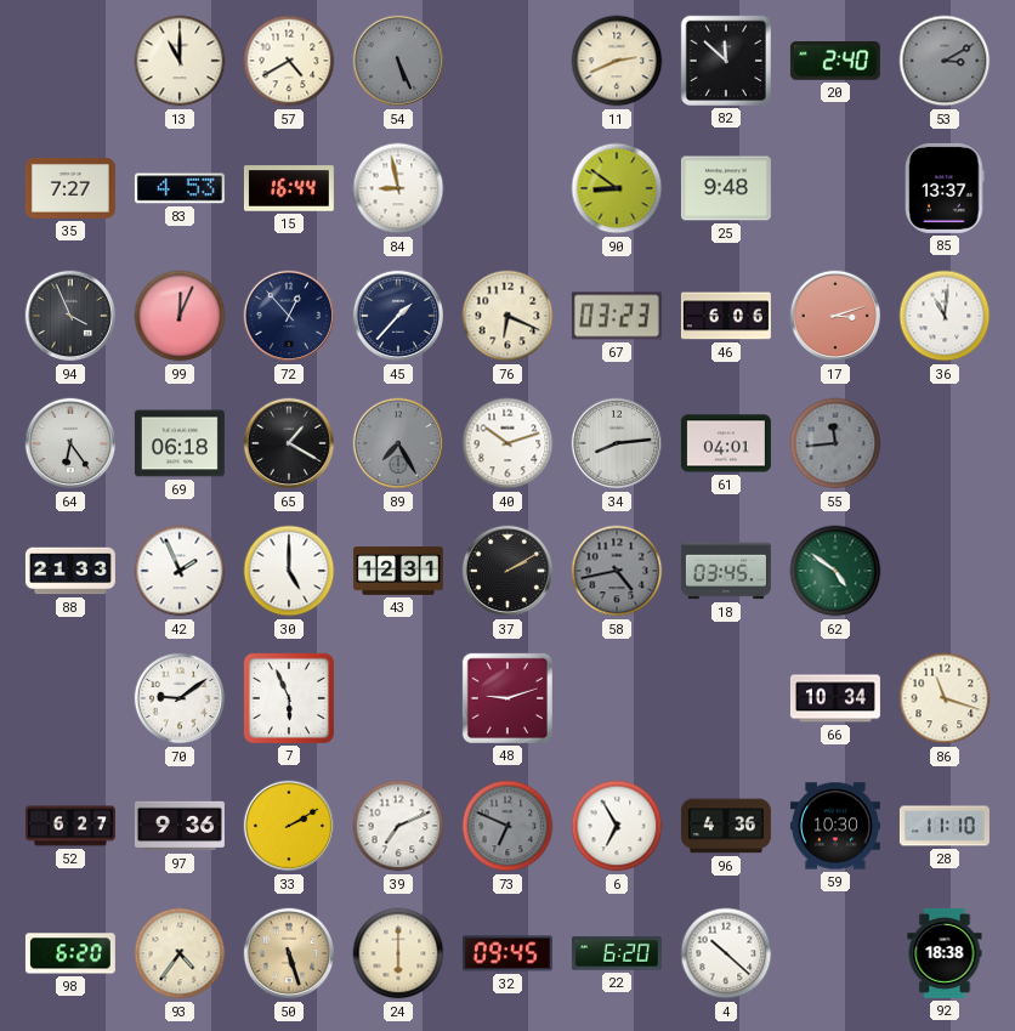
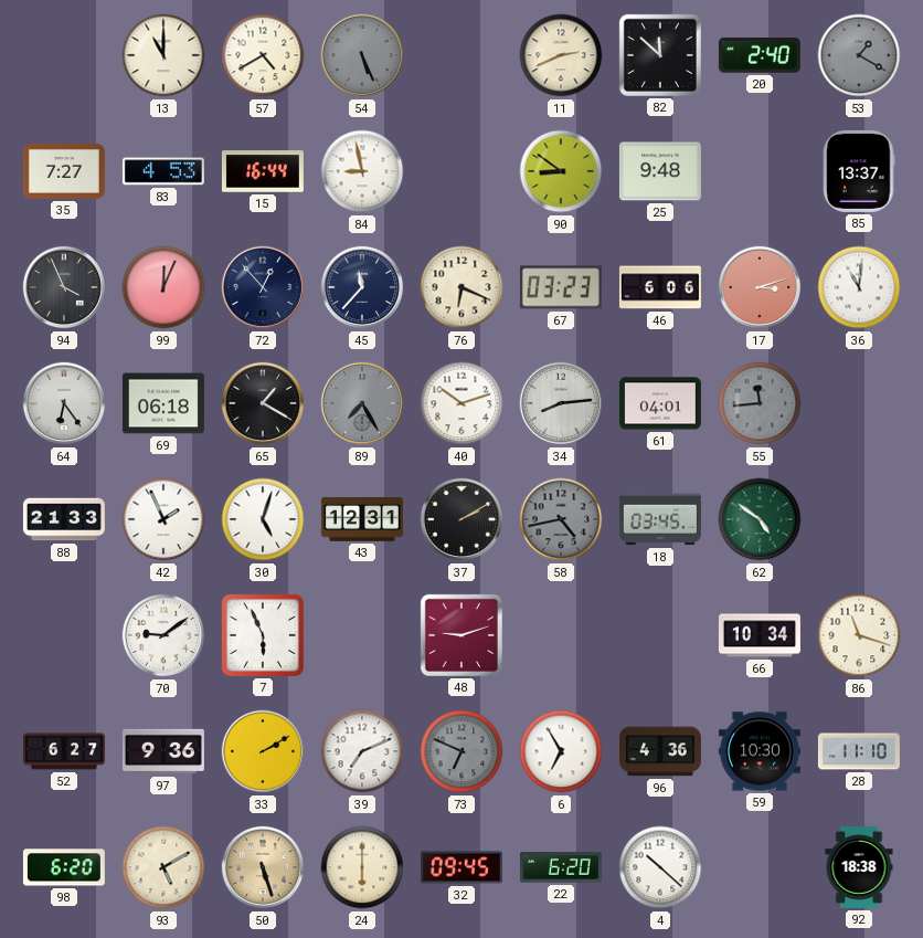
53: 3:10 -> 1:20
45: 1:37 -> 11:37
30: 5:00 -> 5:03
93: 4:36 -> 5:10
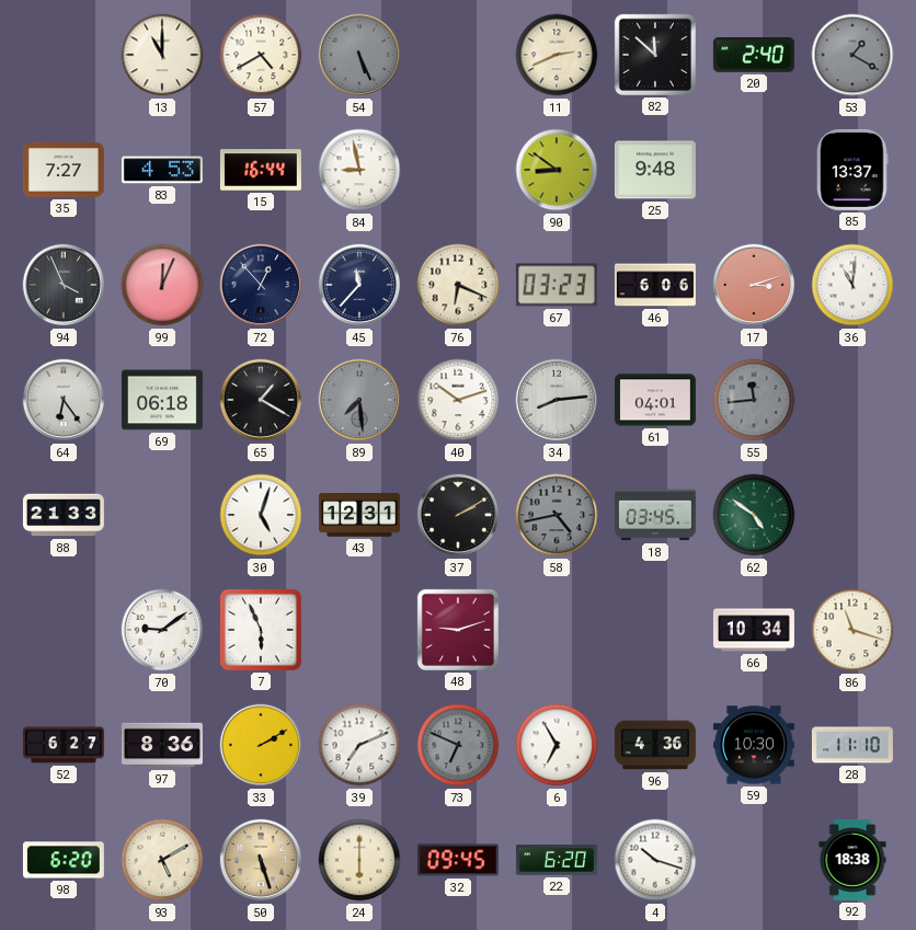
89: 7:25 -> 7:29
42: 1:56 -> none
97: 9:36 -> 8:36
4: 10:22 -> 10:18
